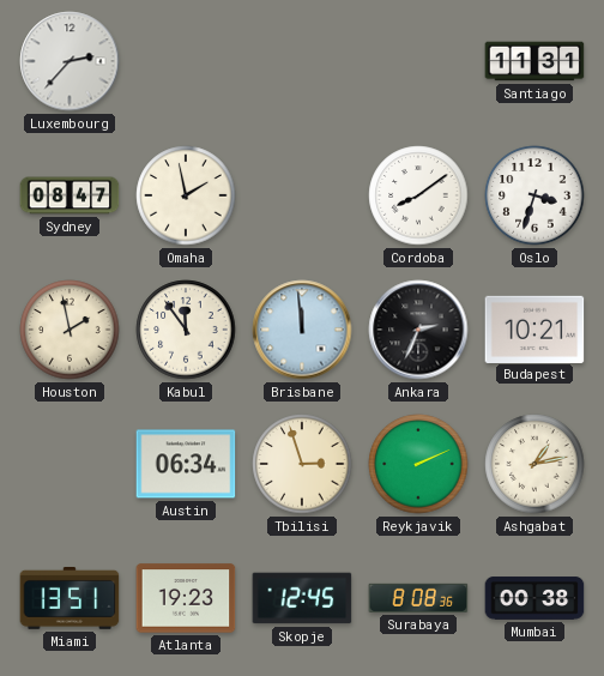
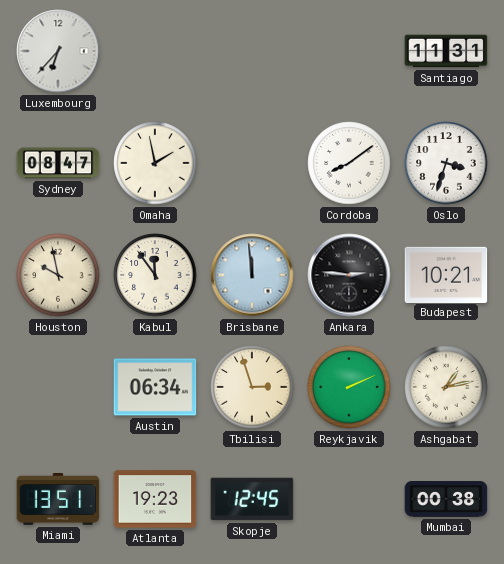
Luxembourg: 2:37 -> 6:37
Houston: 1:58 -> 9:58
Ankara: 2:34 -> 2:46
Surabaya: 8:08 -> none
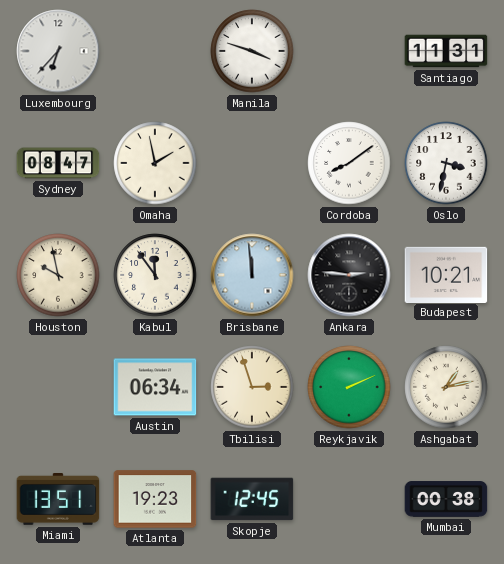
Manila: none -> 3:48
Oslo: 3:33 -> 3:32
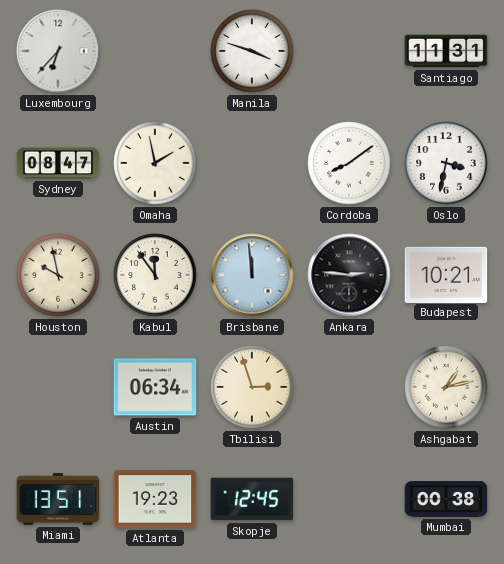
Reykjavik: 2:11 -> none
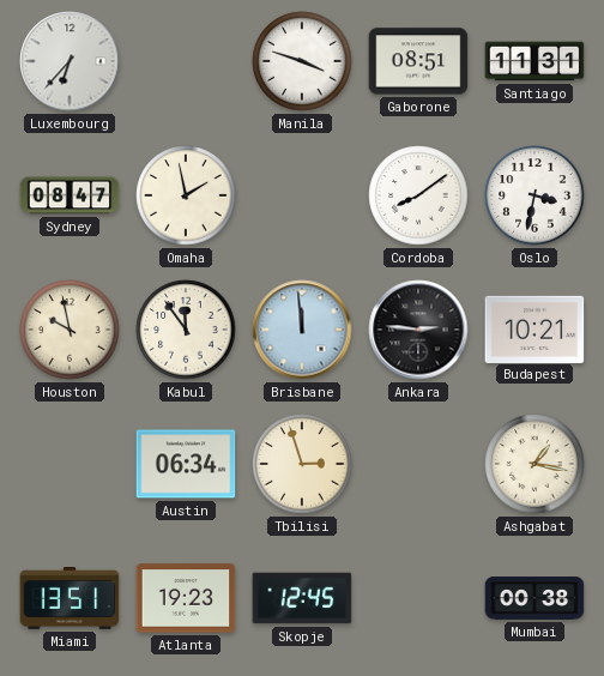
Gaborone: none -> 08:51
Ashgabat: 1:13 -> 1:17
